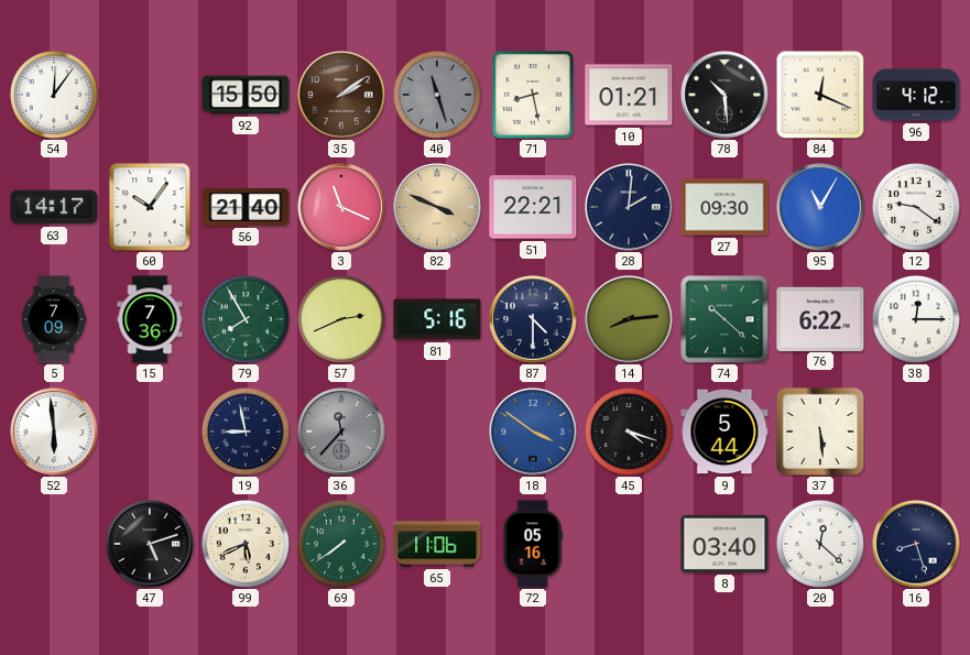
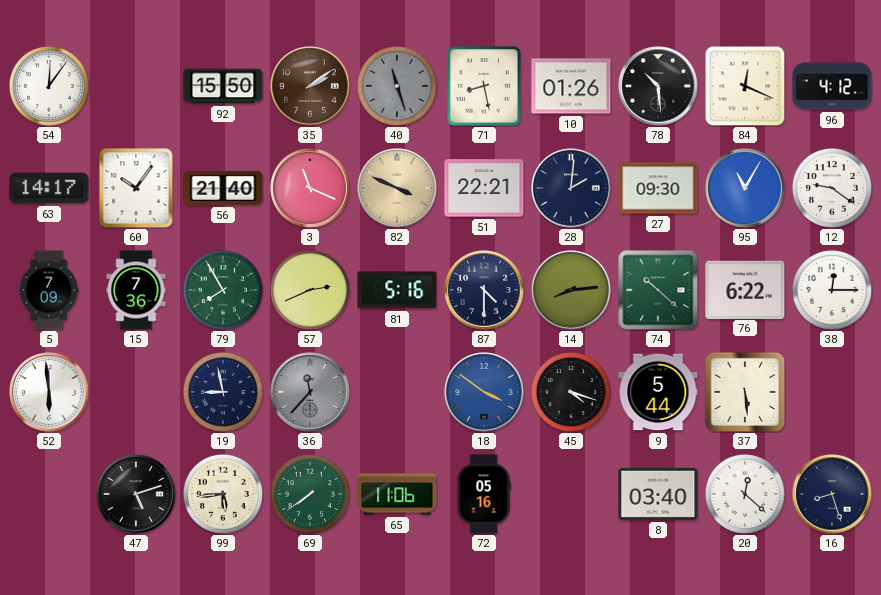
10: 01:21 -> 01:26
99: 5:41 -> 5:44
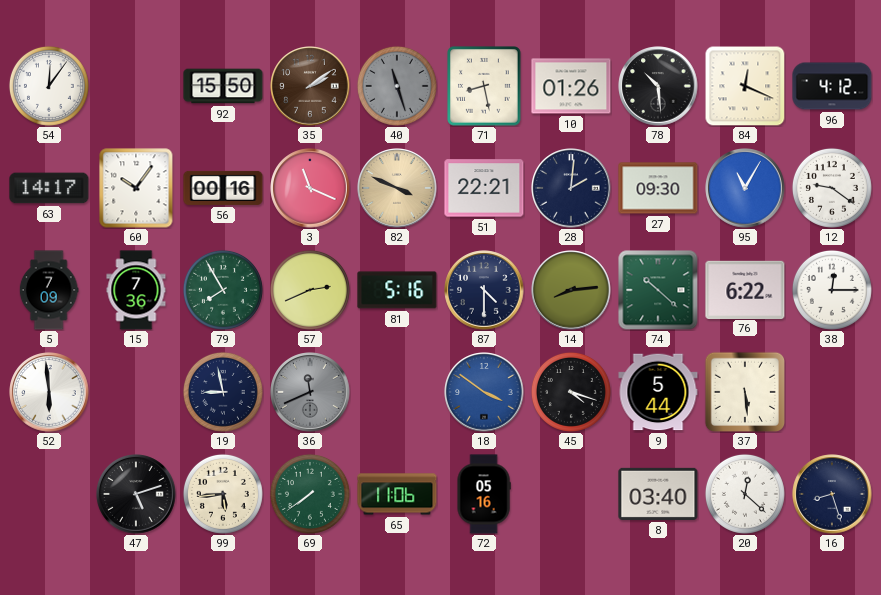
56: 21:40 -> 00:16
36: 11:37 -> 11:41
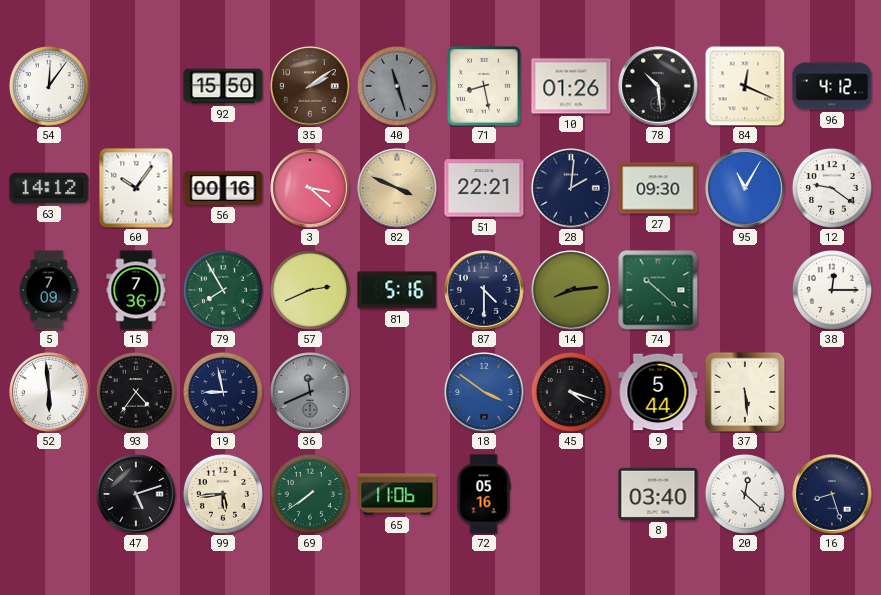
63: 14:17 -> 14:12
3: 11:19 -> 3:22
76: 6:22 -> none
93: none -> 4:36
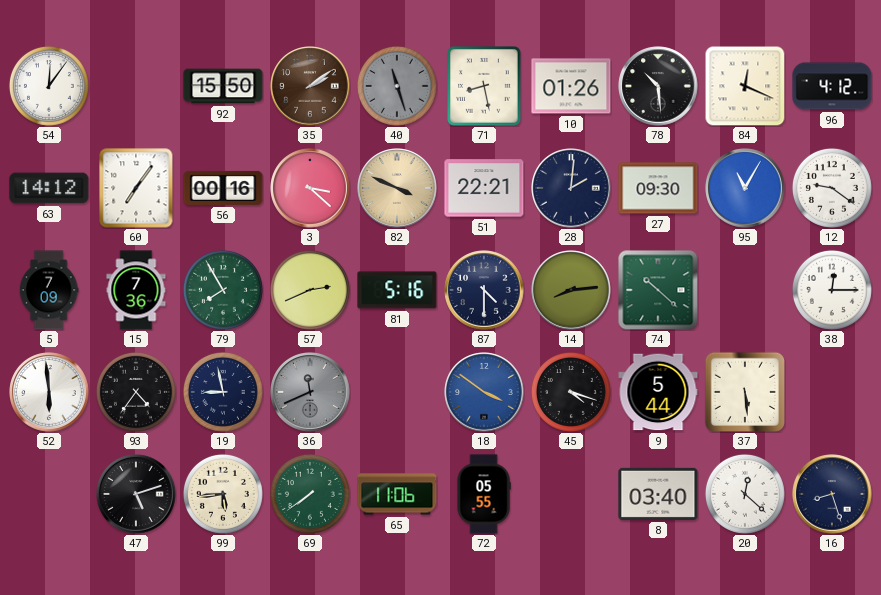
60: 10:06 -> 7:06
72: 05:16 -> 05:55
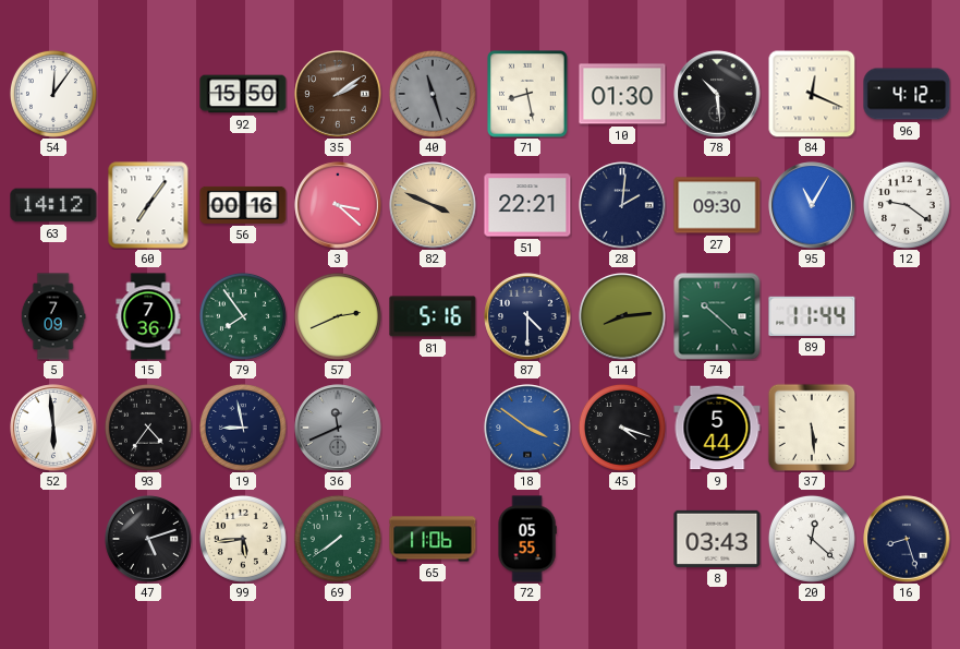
10: 01:26 -> 01:30
79: 7:55 -> 7:54
89: none -> 11:44
38: 12:15 -> none
8: 03:40 -> 03:43
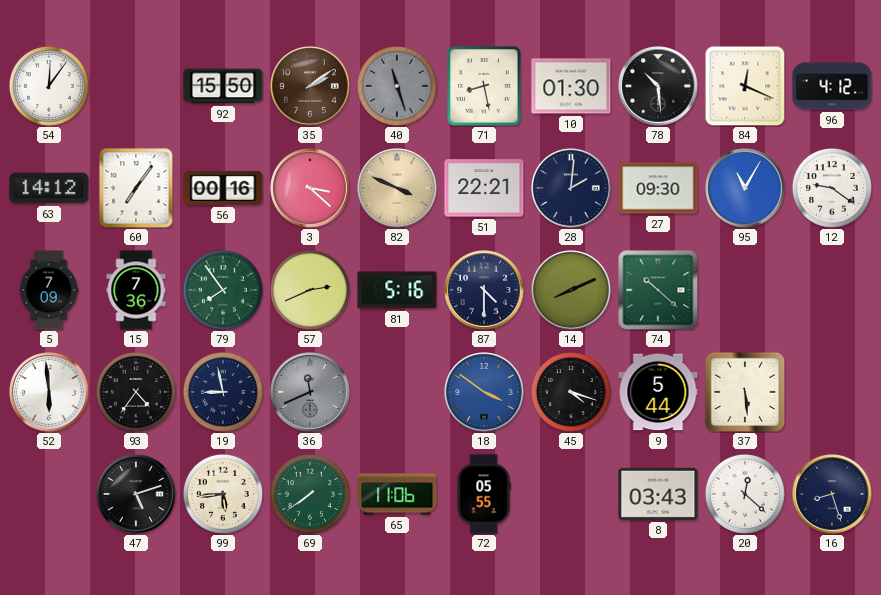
14: 8:14 -> 8:11
89: 11:44 -> none
